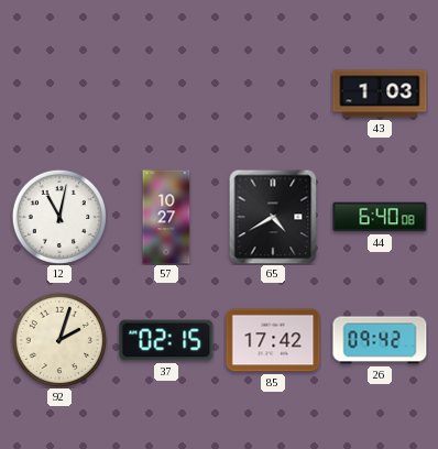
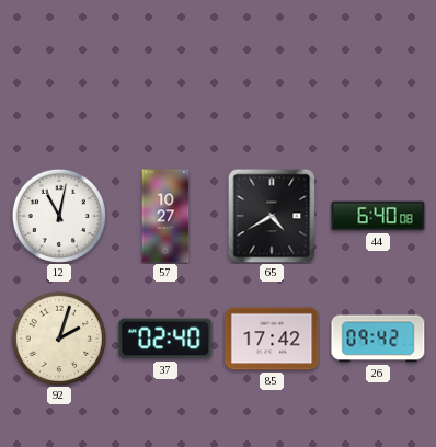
43: 1:03 -> none
37: 02:15 -> 02:40
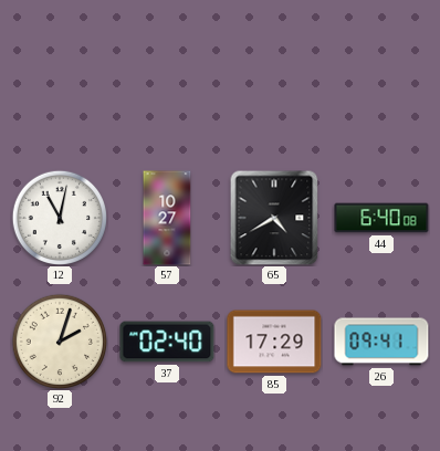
85: 17:42 -> 17:29
26: 09:42 -> 09:41
